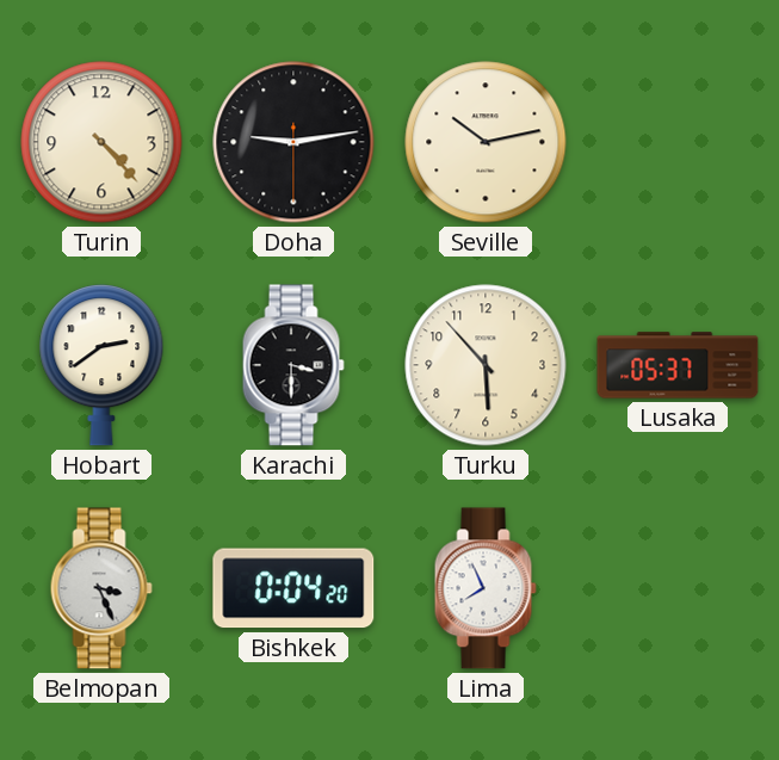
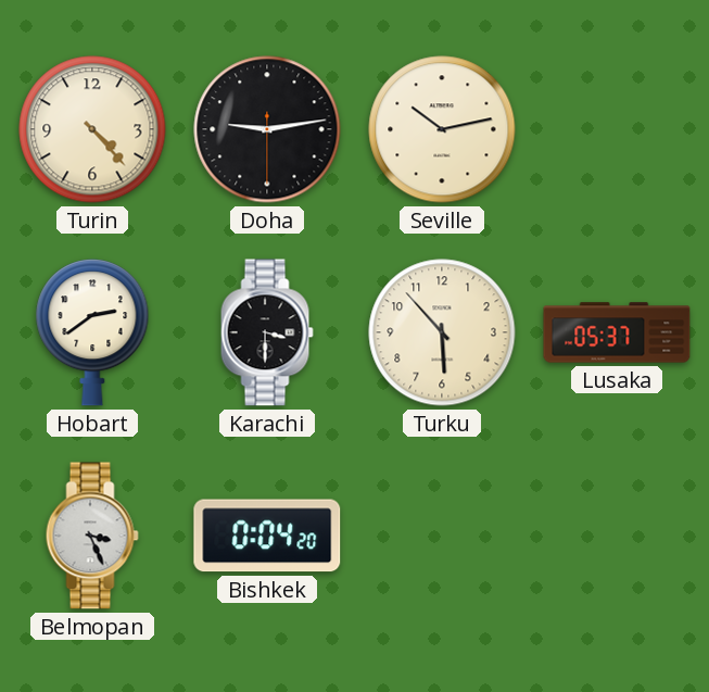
Lima: 7:56 -> none
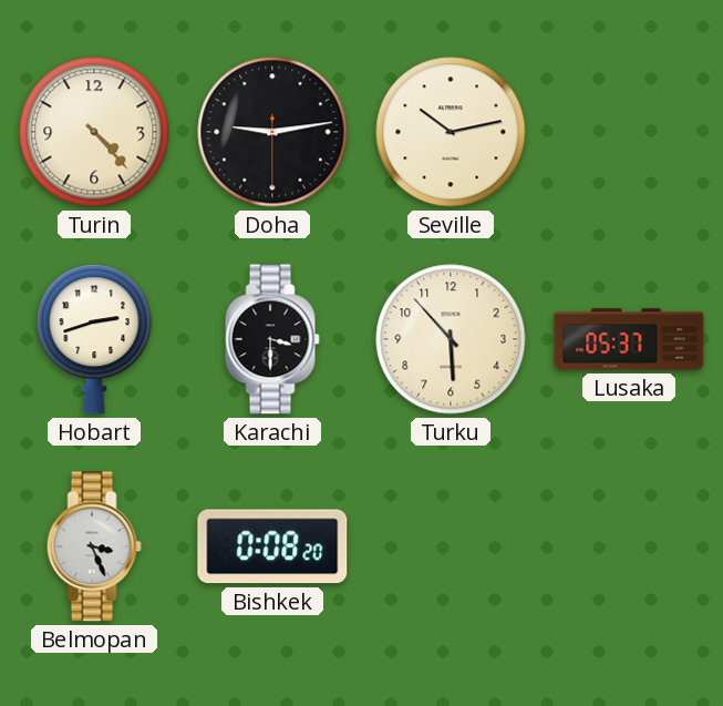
Hobart: 2:39 -> 2:42
Bishkek: 0:04 -> 0:08
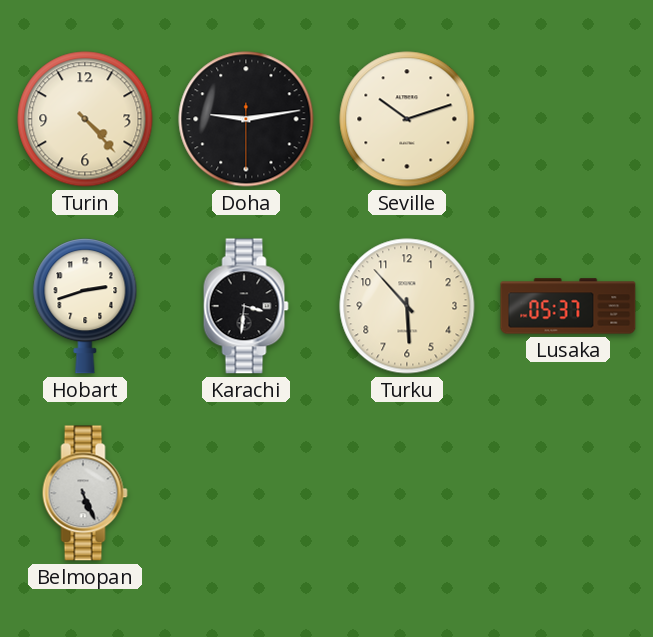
Seville: 10:13 -> 10:12
Karachi: 3:30 -> 3:31
Belmopan: 3:26 -> 5:26
Bishkek: 0:08 -> none
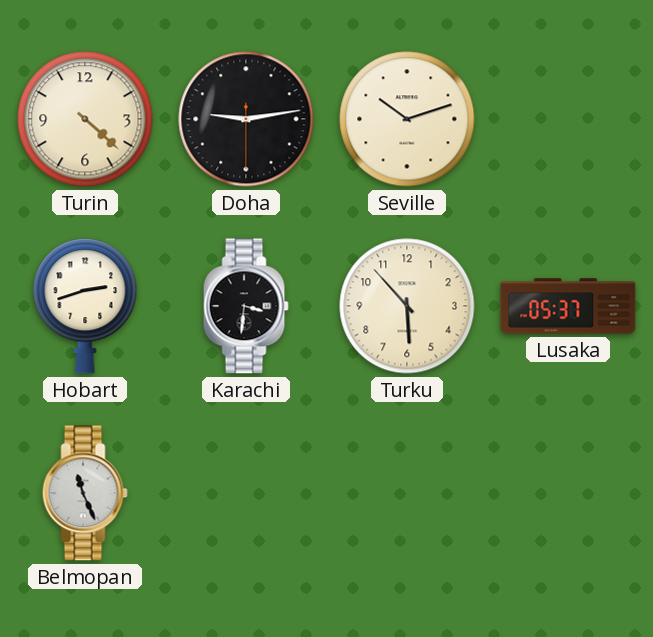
Turin: 4:23 -> 4:22
Belmopan: 5:26 -> 11:26
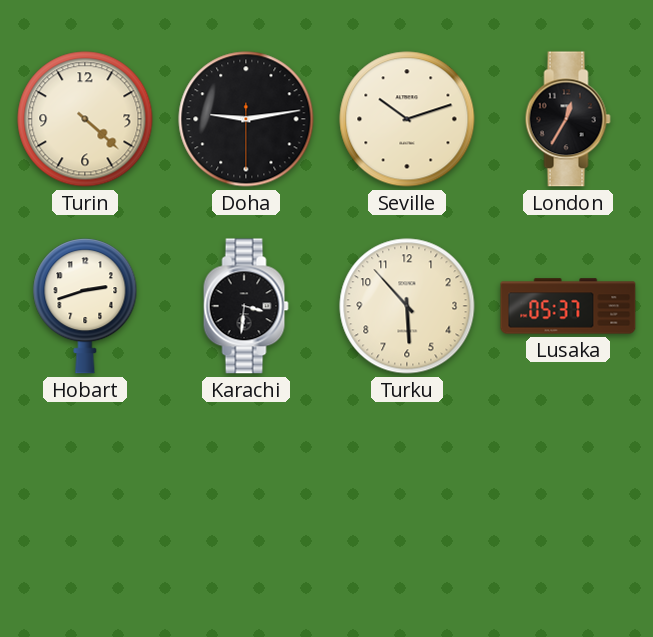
London: none -> 12:35
Belmopan: 11:26 -> none
